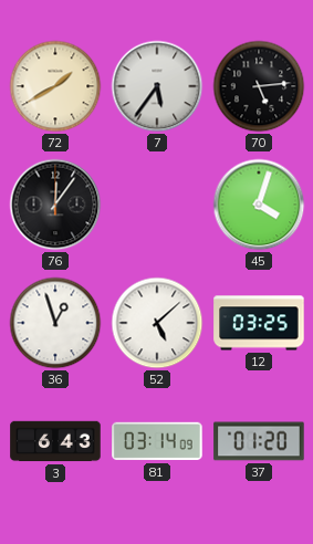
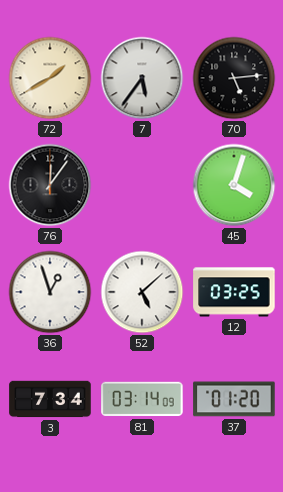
3: 6:43 -> 7:34
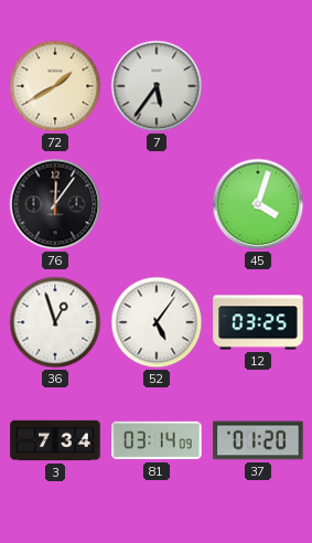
70: 5:14 -> none
52: 5:08 -> 5:06
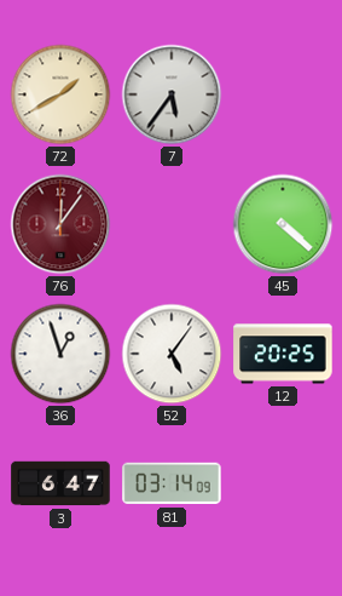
76 dial: black -> burgundy
45: 4:03 -> 4:22
12: 03:25 -> 20:25
3: 7:34 -> 6:47
37: 01:20 -> none
